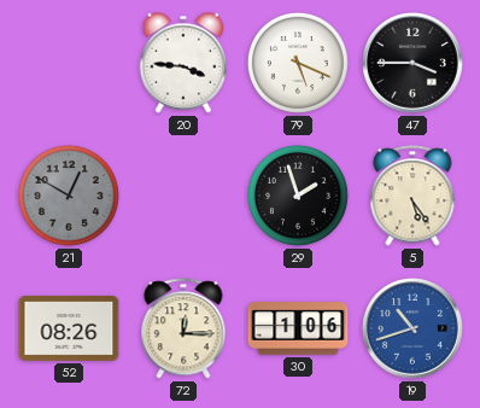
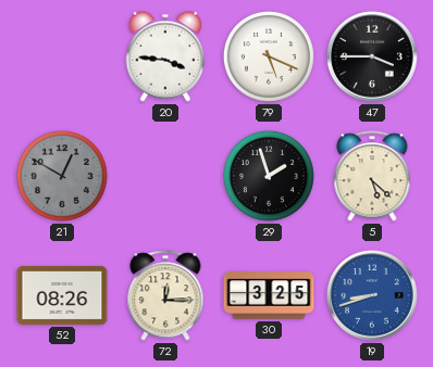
5: 5:24 -> 5:22
30: 1:06 -> 3:25
19: 10:42 -> 8:42
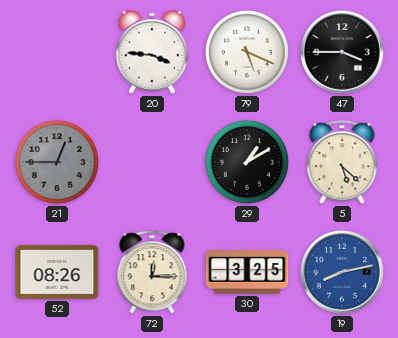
21: 12:50 -> 12:45
29: 1:57 -> 1:10
19: 8:42 -> 8:13
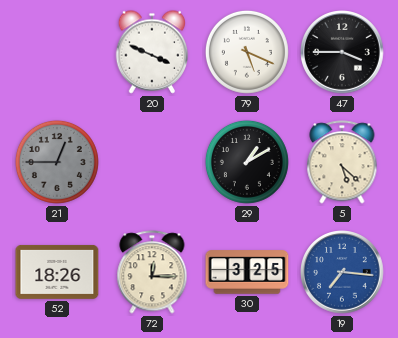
20: 3:46 -> 3:49
52: 08:26 -> 18:26
19: 8:13 -> 7:16
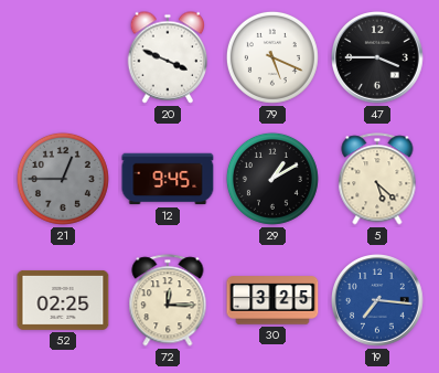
12: none -> 9:45
52: 18:26 -> 02:25
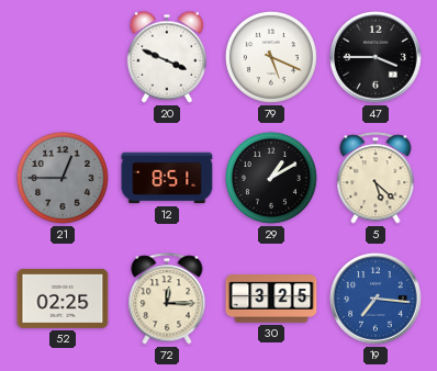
12: 9:45 -> 8:51
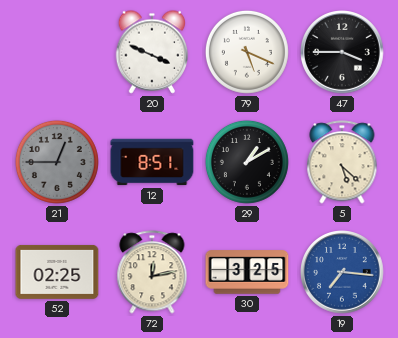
72: 12:15 -> 12:13
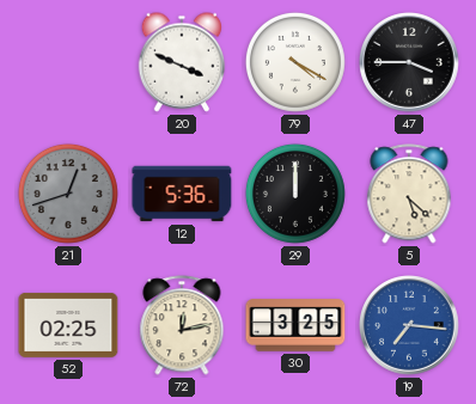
79: 5:19 -> 4:20
21: 12:45 -> 12:42
12: 8:51 -> 5:36
29: 1:10 -> 12:00
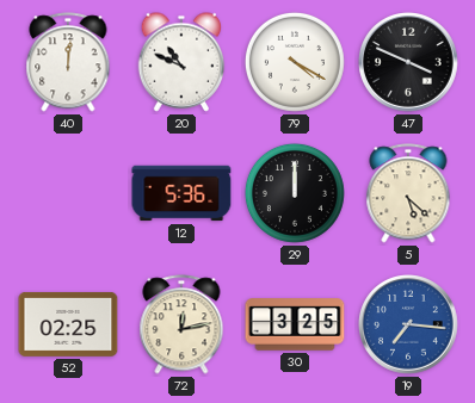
40: none -> 12:01
20: 3:49 -> 10:49
47: 3:45 -> 3:49
21: 12:42 -> none
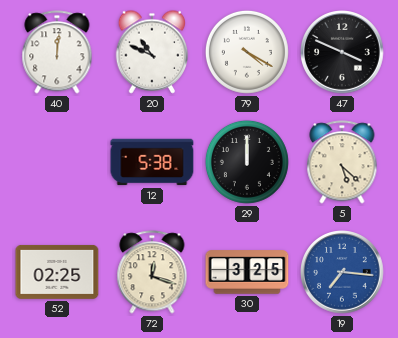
12: 5:36 -> 5:38
72: 12:13 -> 12:18
